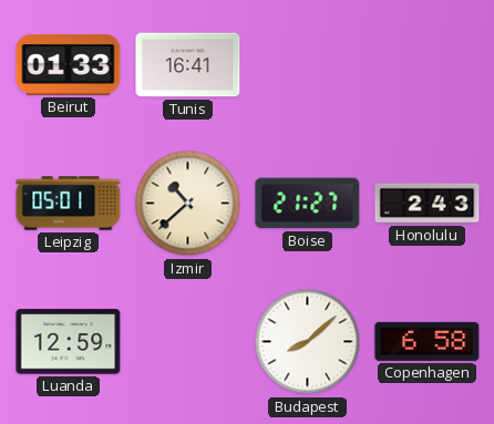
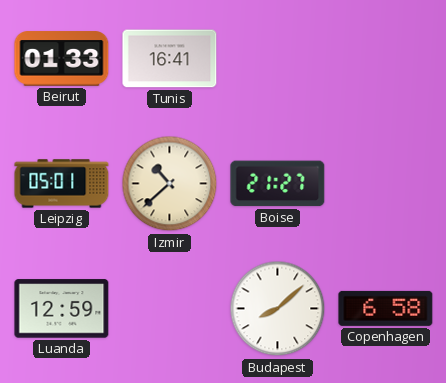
Honolulu: 2:43 -> none
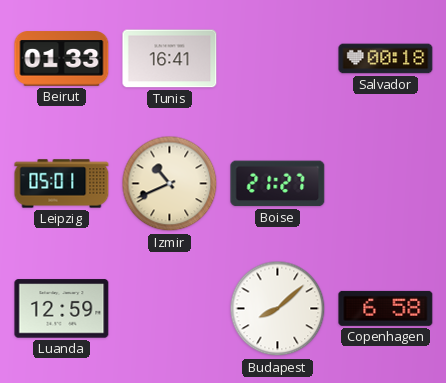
Salvador: none -> 00:18
Izmir: 10:38 -> 10:41
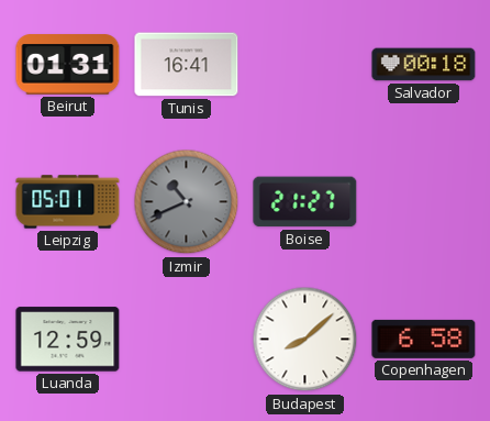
Beirut: 01:33 -> 01:31
Izmir dial: cream -> grey
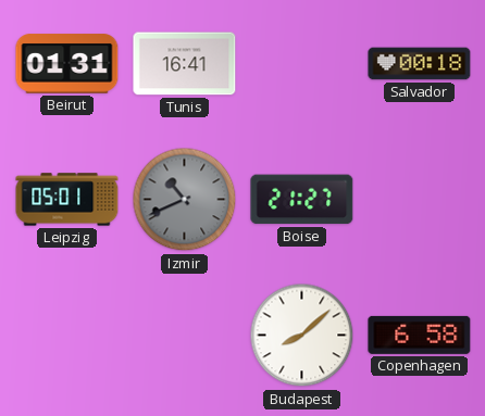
Luanda: 12:59 -> none
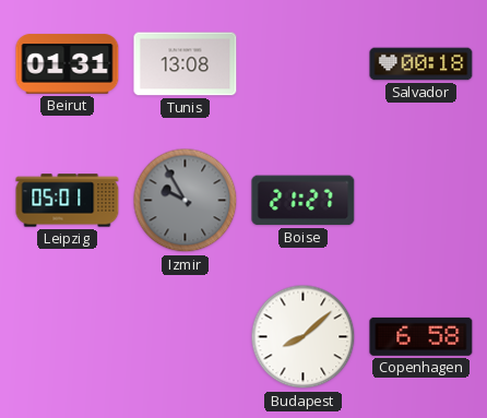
Tunis: 16:41 -> 13:08
Izmir: 10:41 -> 9:55
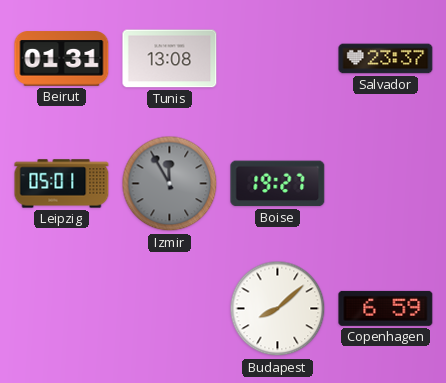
Salvador: 00:18 -> 23:37
Izmir: 9:55 -> 11:55
Boise: 21:27 -> 19:27
Copenhagen: 6:58 -> 6:59
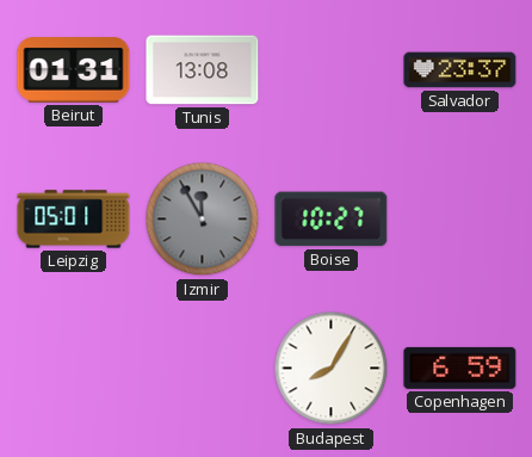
Boise: 19:27 -> 10:27
Budapest: 8:08 -> 8:05
